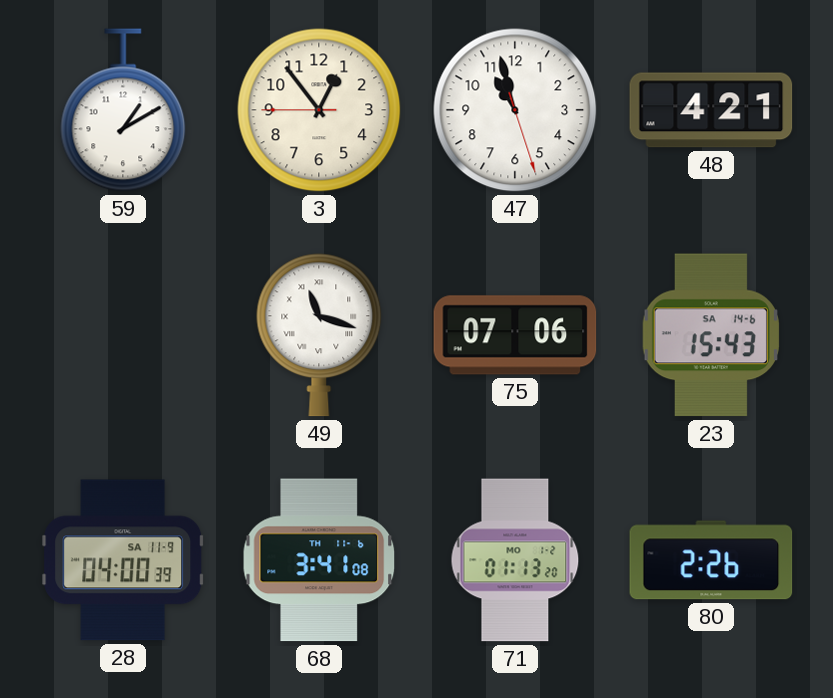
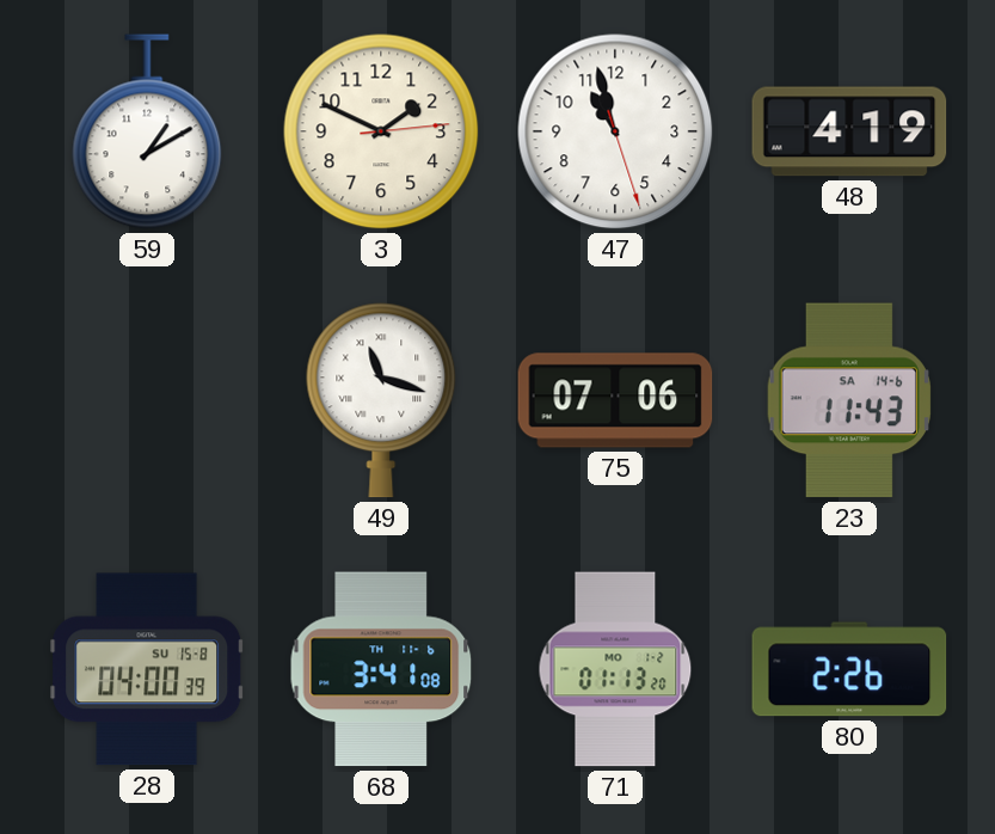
3: 12:53 -> 1:49
48: 4:21 -> 4:19
23: 15:43 -> 11:43
28 date: SA 11-9 -> SU 15-8
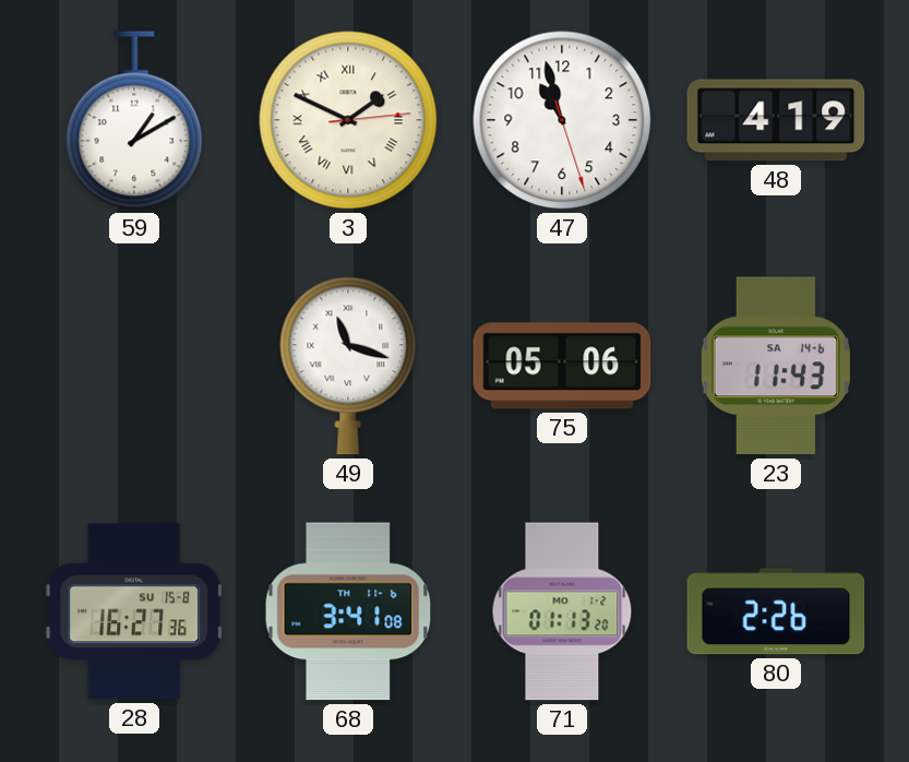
3 numerals: Arabic -> Roman
75: 07:06 -> 05:06
28: 04:00 -> 16:27
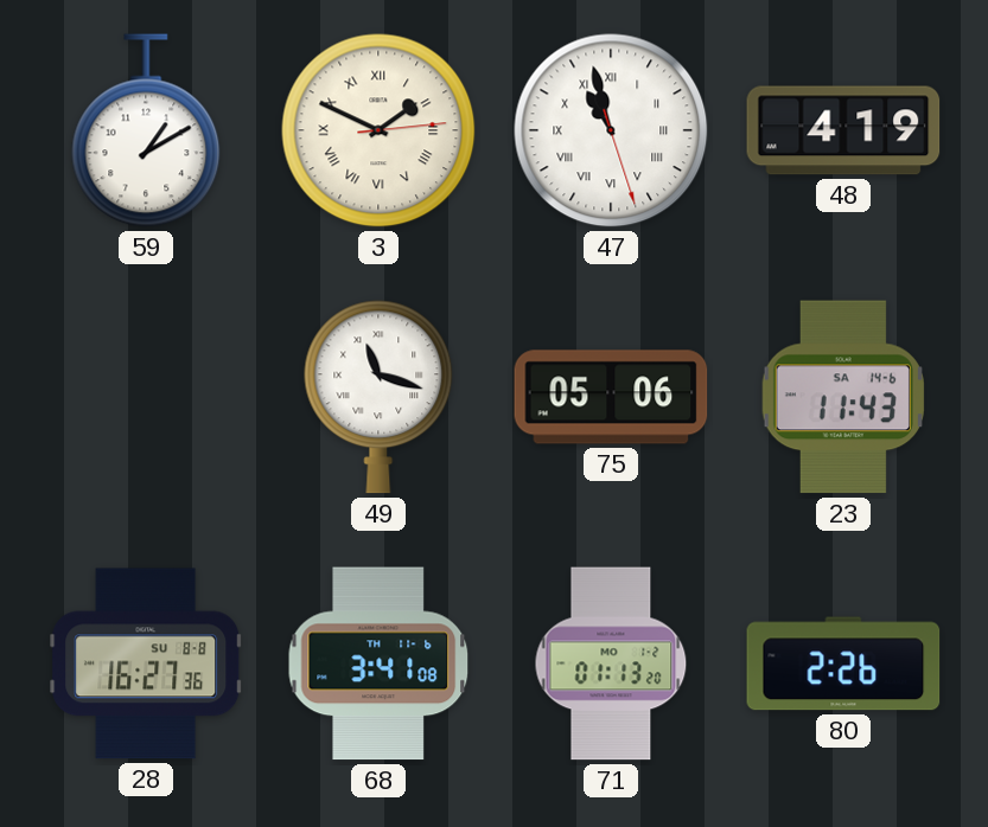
47 numerals: Arabic -> Roman
28 date: SU 15-8 -> SU 8-8
